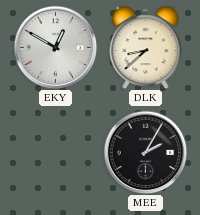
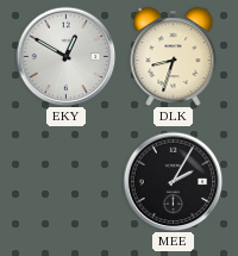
DLK: 8:38 -> 8:33
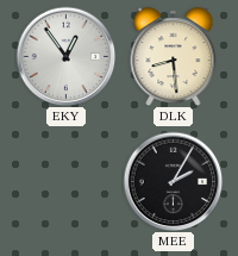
EKY: 12:50 -> 12:54
DLK: 8:33 -> 8:29
